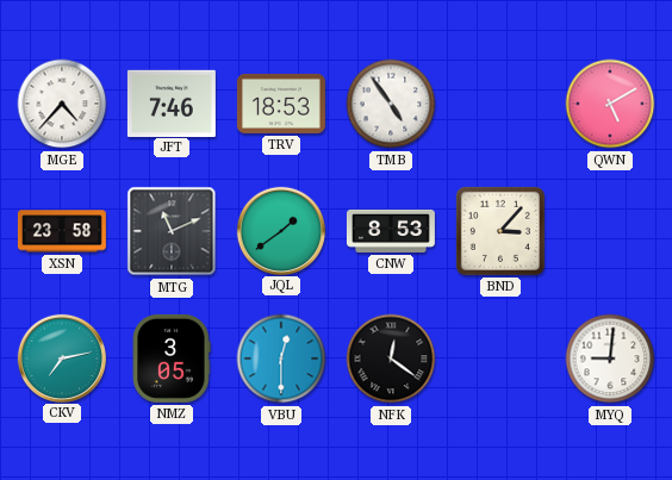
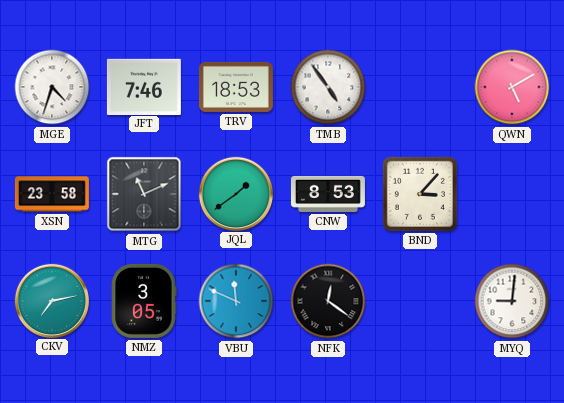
MGE: 4:37 -> 4:33
VBU: 12:30 -> 11:49
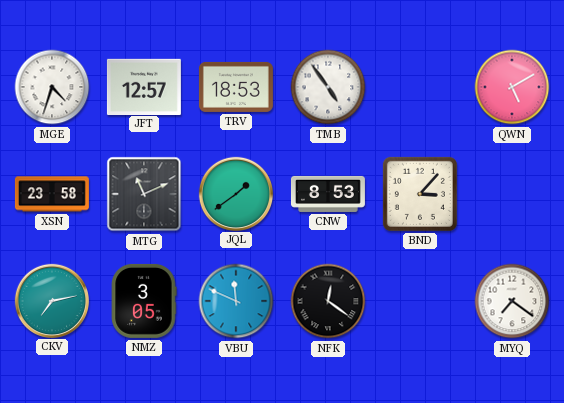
JFT: 7:46 -> 12:57
MYQ: 9:01 -> 7:21
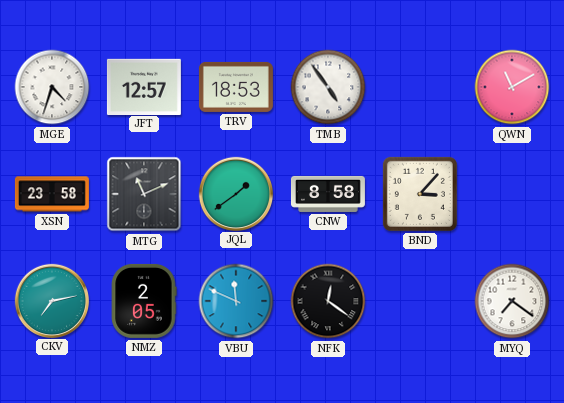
QWN: 5:10 -> 11:10
CNW: 8:53 -> 8:58
NMZ: 3:05 -> 2:05
